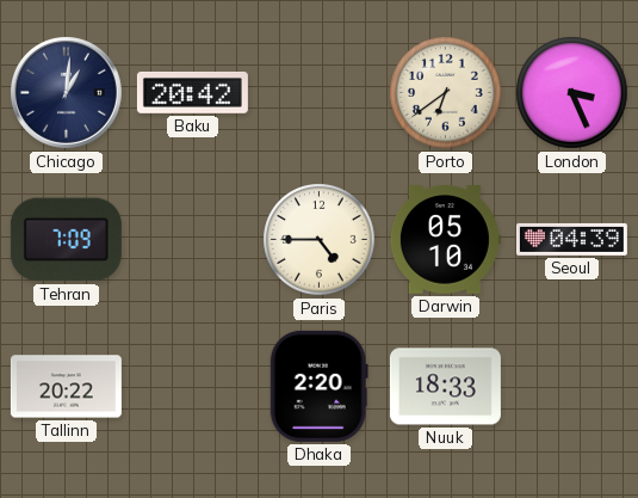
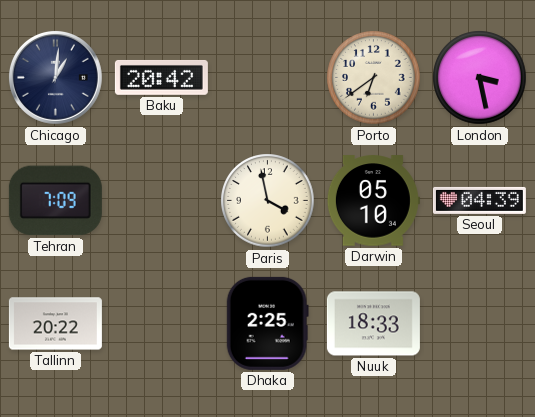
London: 3:26 -> 3:28
Paris: 4:45 -> 3:58
Dhaka: 2:20 -> 2:25
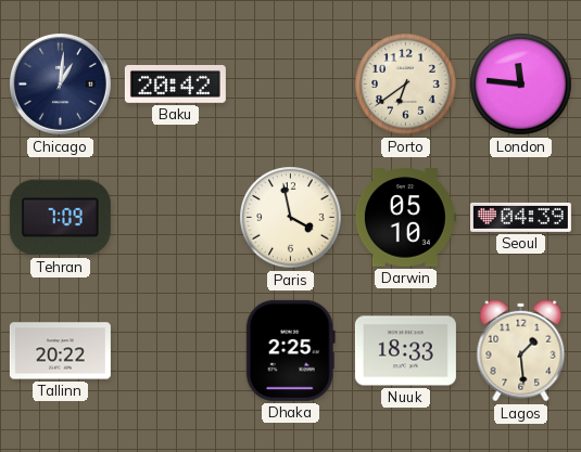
London: 3:28 -> 11:46
Lagos: none -> 1:29
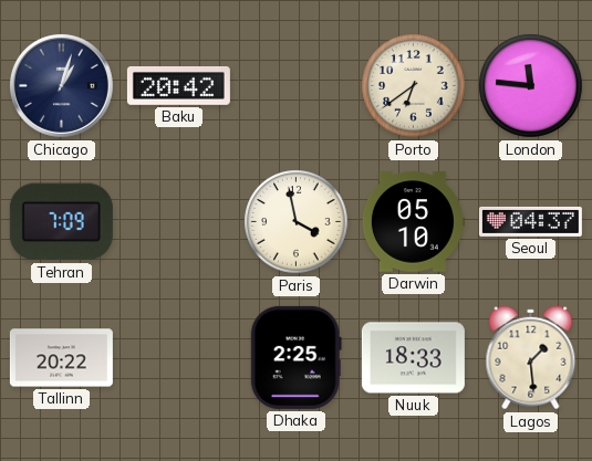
Chicago: 1:01 -> 1:03
Seoul: 04:39 -> 04:37
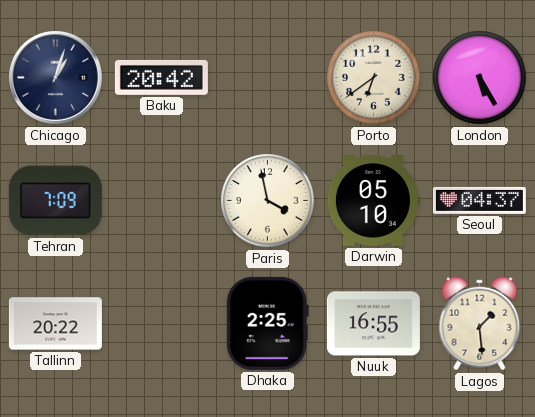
London: 11:46 -> 5:25
Nuuk: 18:33 -> 16:55
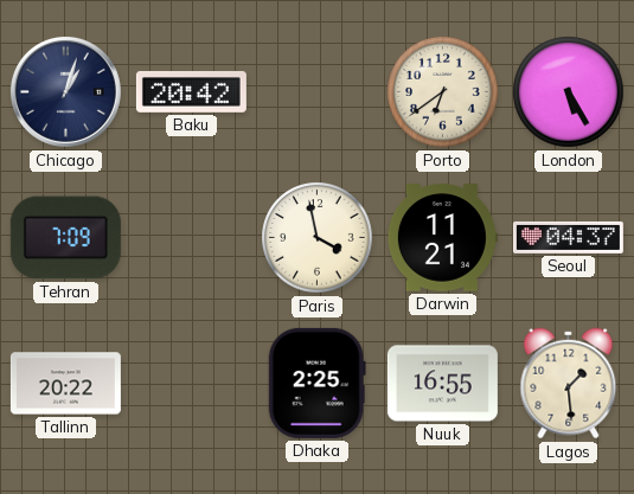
Darwin: 05:10 -> 11:21
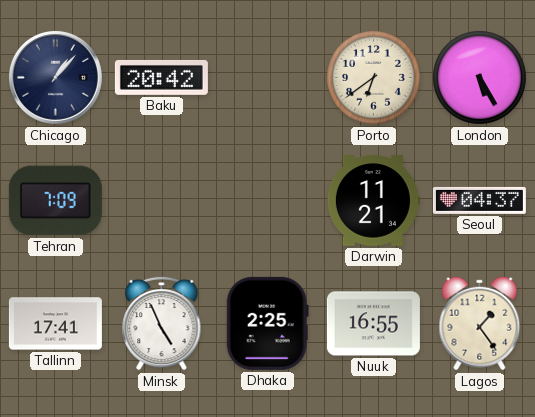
Chicago: 1:03 -> 1:07
Paris: 3:58 -> none
Tallinn: 20:22 -> 17:41
Minsk: none -> 4:56
Lagos: 1:29 -> 1:24
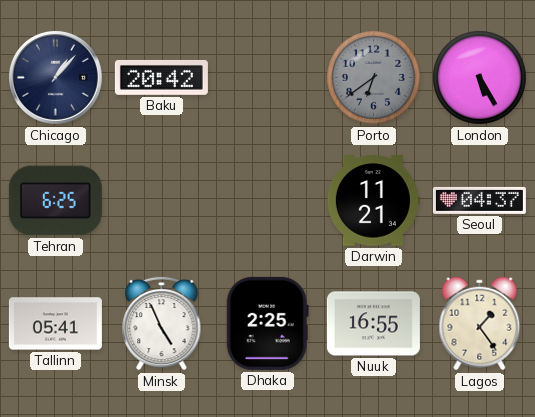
Porto dial: cream -> grey
Tehran: 7:09 -> 6:25
Tallinn: 17:41 -> 05:41
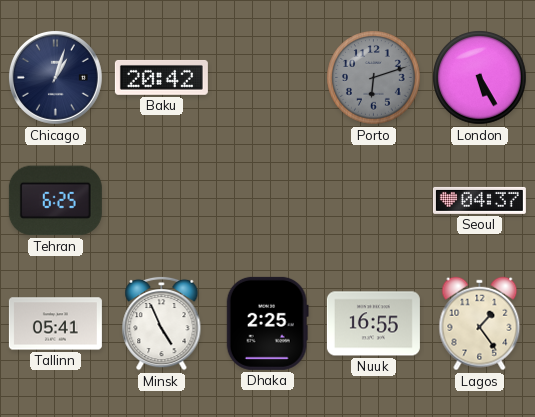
Chicago: 1:07 -> 1:03
Porto: 6:39 -> 6:12
Darwin: 11:21 -> none
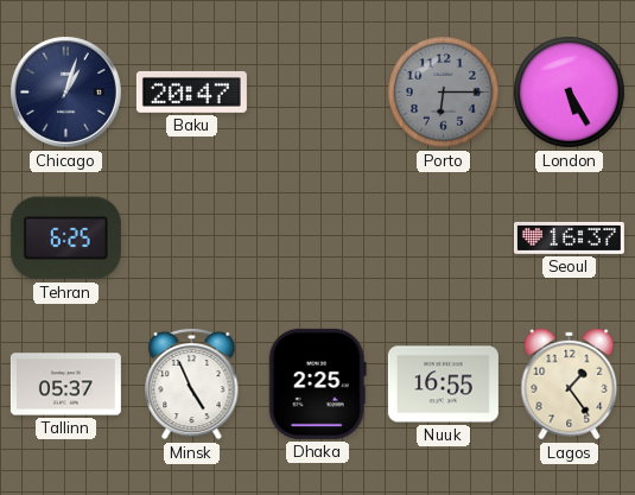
Baku: 20:42 -> 20:47
Porto: 6:12 -> 6:15
Seoul: 04:37 -> 16:37
Tallinn: 05:41 -> 05:37
